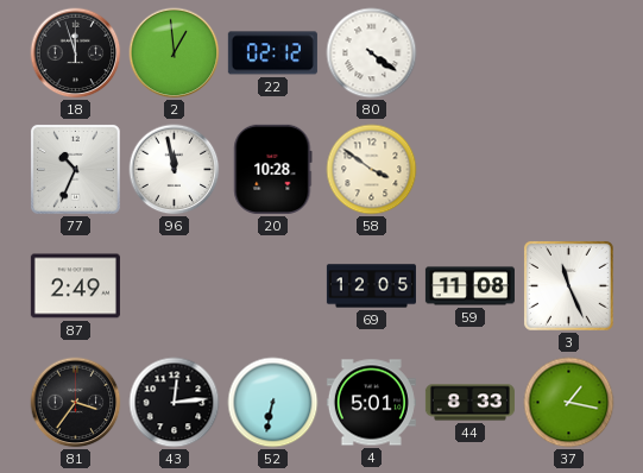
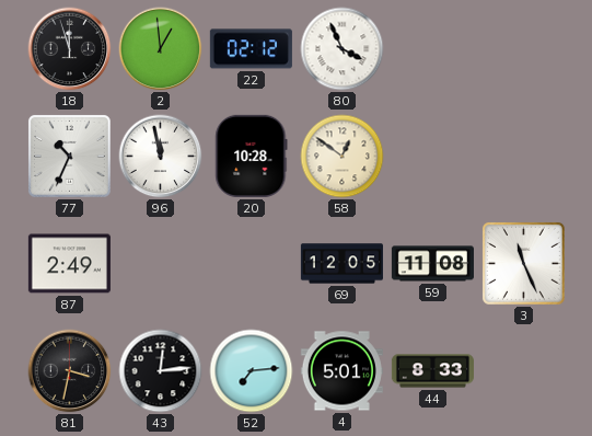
80: 4:21 -> 3:56
58: 3:51 -> 12:51
81: 3:36 -> 3:32
52: 6:32 -> 7:14
37: 1:17 -> none
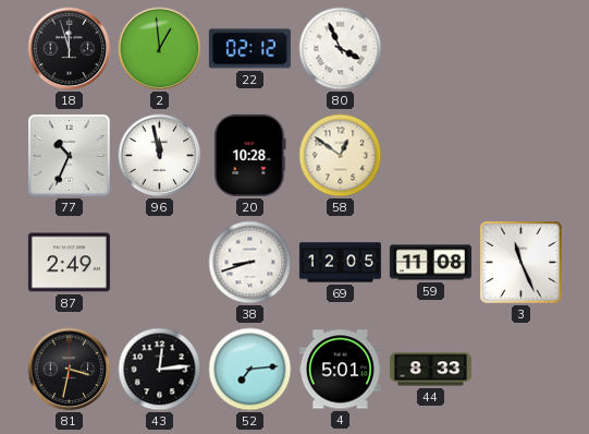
38: none -> 8:42
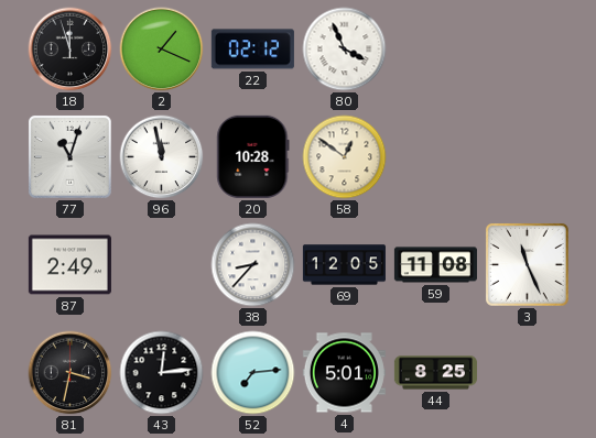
2: 12:59 -> 1:19
77: 10:34 -> 11:03
38: 8:42 -> 8:37
44: 8:33 -> 8:25
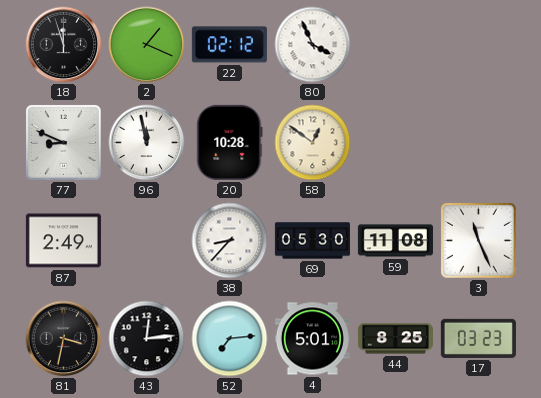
77: 11:03 -> 8:49
69: 12:05 -> 05:30
17: none -> 03:23
